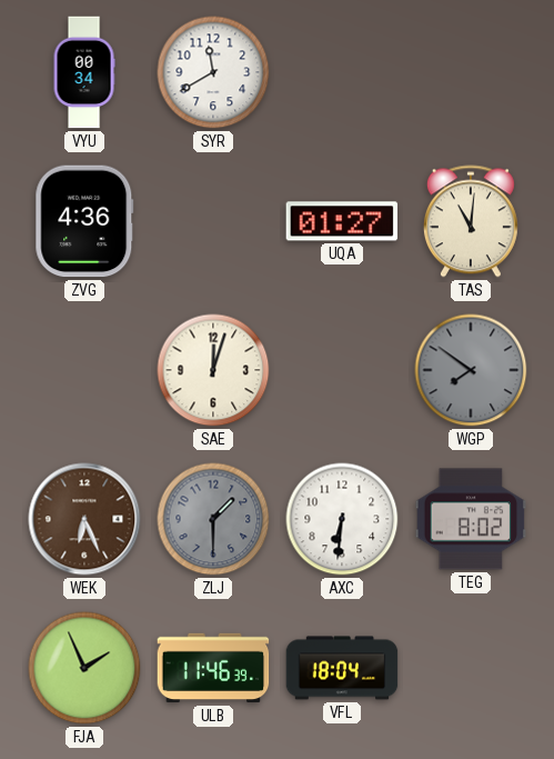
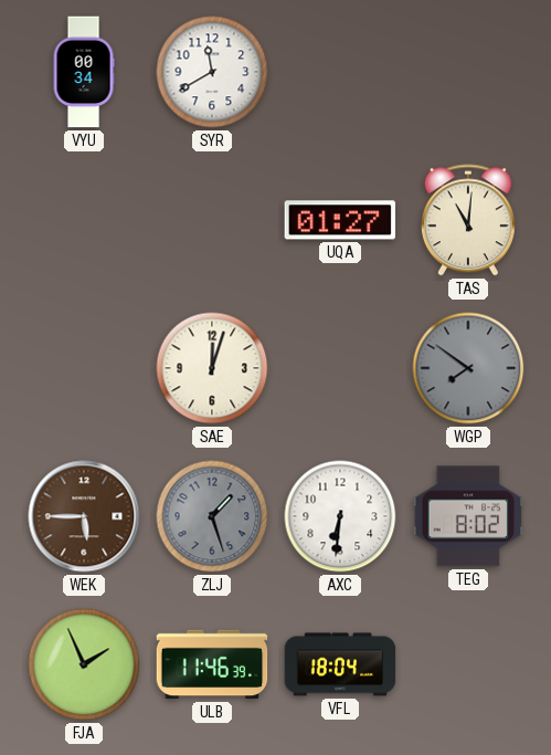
ZVG: 4:36 -> none
WEK: 6:26 -> 5:45
ZLJ: 1:30 -> 1:27
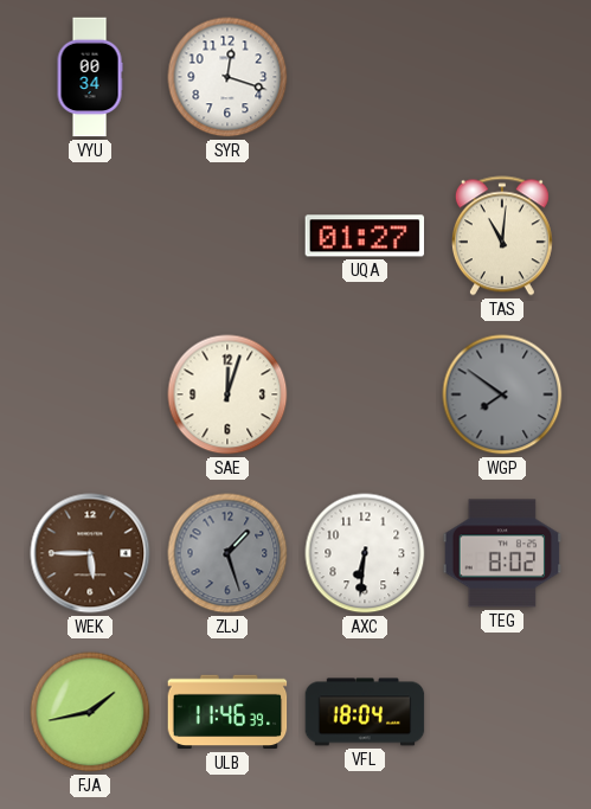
SYR: 11:40 -> 12:18
FJA: 1:56 -> 1:43
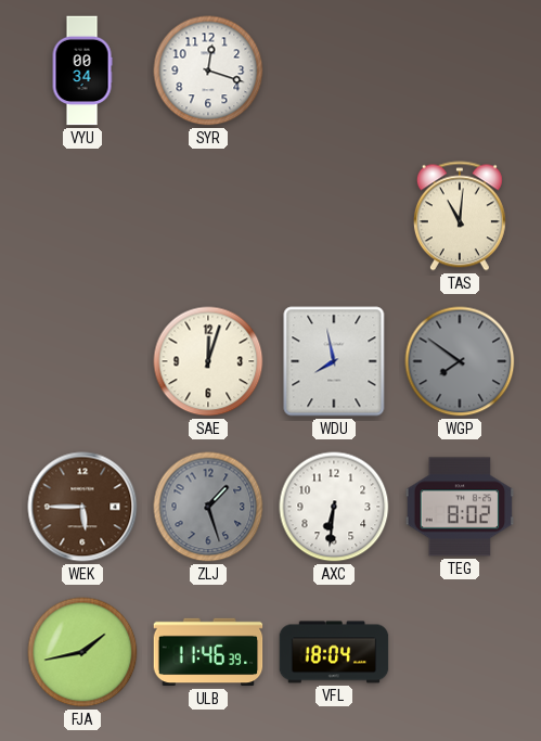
UQA: 01:27 -> none
WDU: none -> 7:58
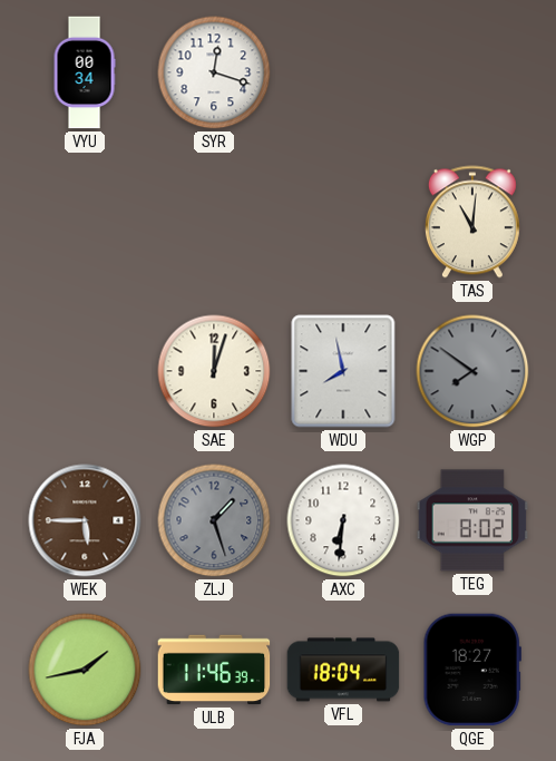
QGE: none -> 18:27
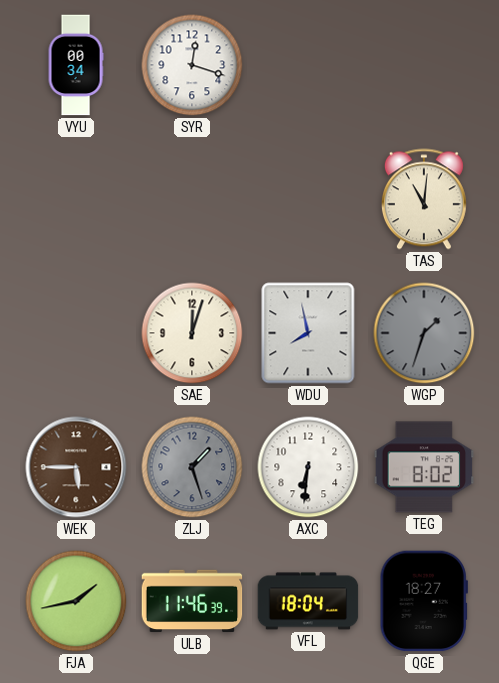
WGP: 7:51 -> 1:33
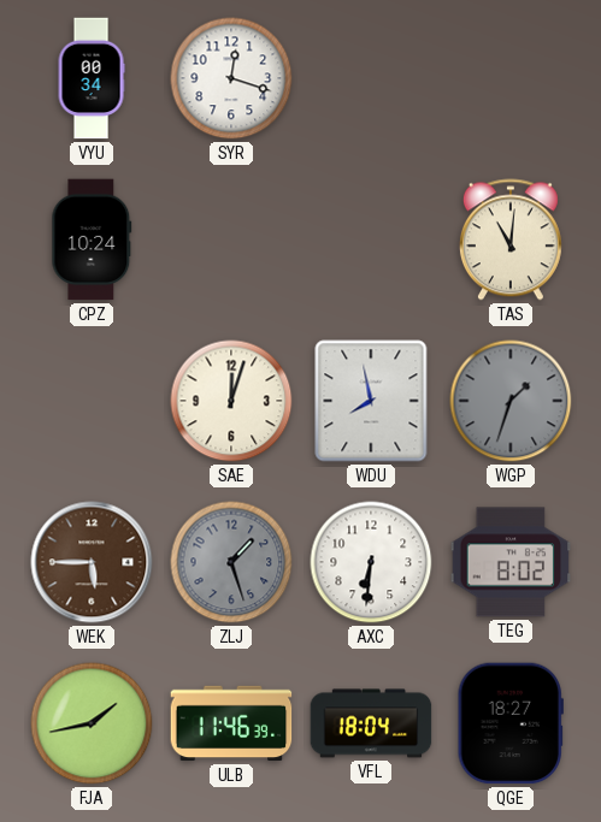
CPZ: none -> 10:24
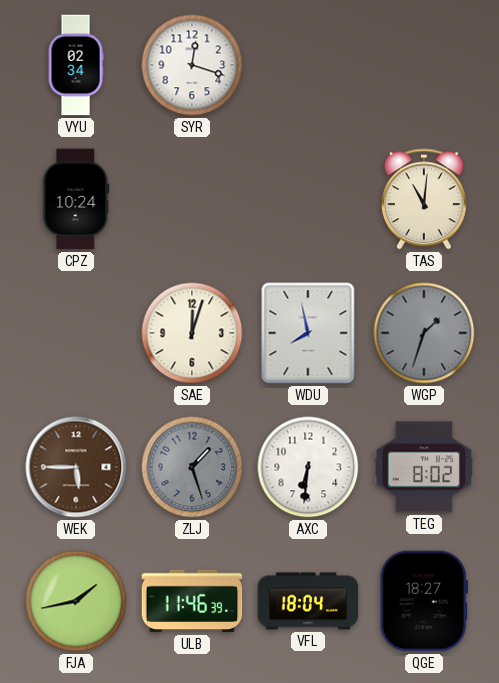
VYU: 00:34 -> 02:34
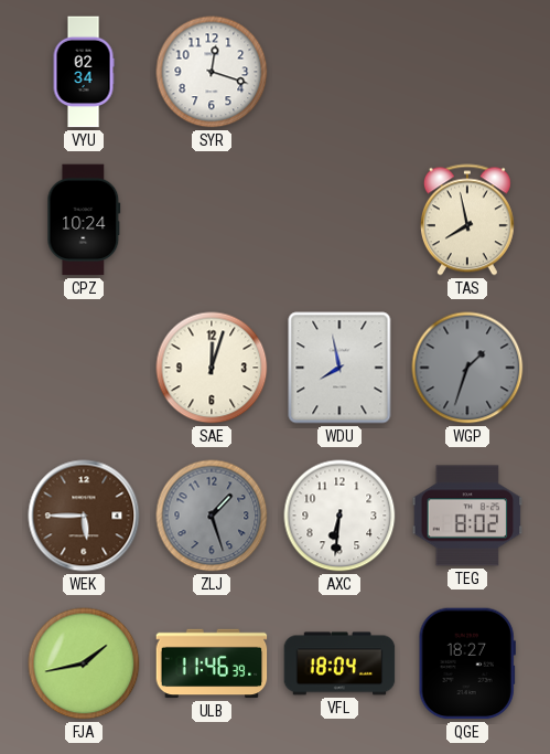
TAS: 11:01 -> 7:58
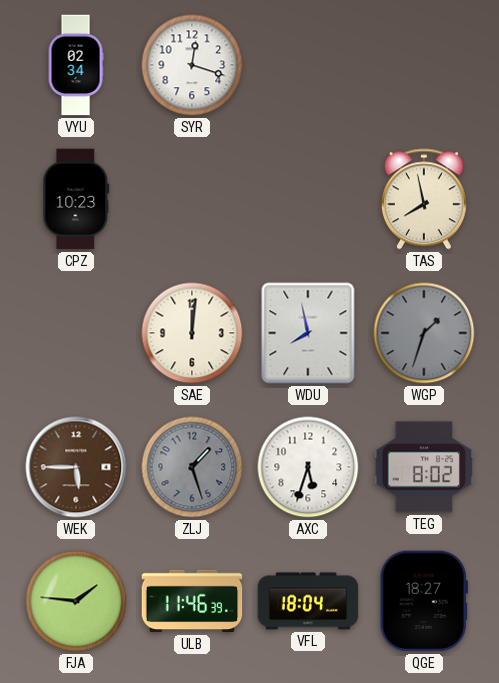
CPZ: 10:24 -> 10:23
SAE: 12:03 -> 12:01
AXC: 6:31 -> 5:33
FJA: 1:43 -> 1:46
